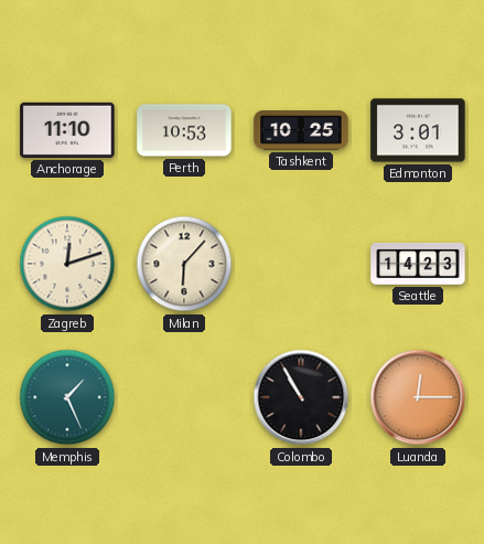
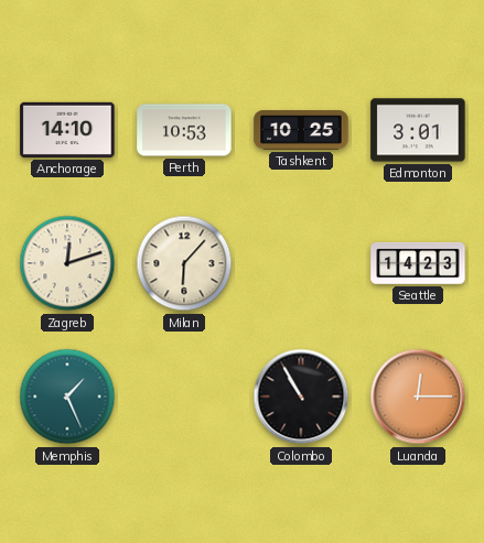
Anchorage: 11:10 -> 14:10
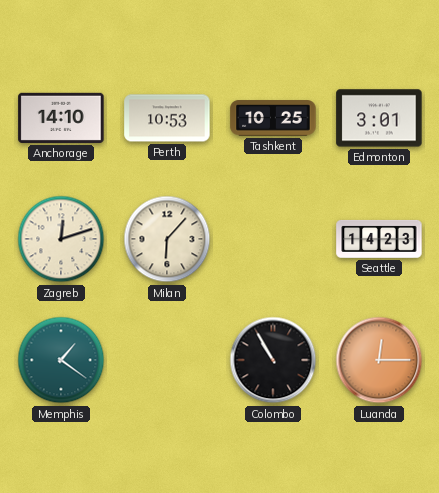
Memphis: 1:26 -> 1:21
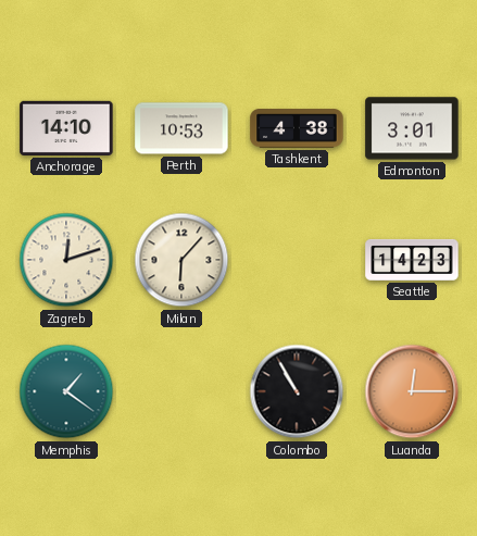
Tashkent: 10:25 -> 4:38
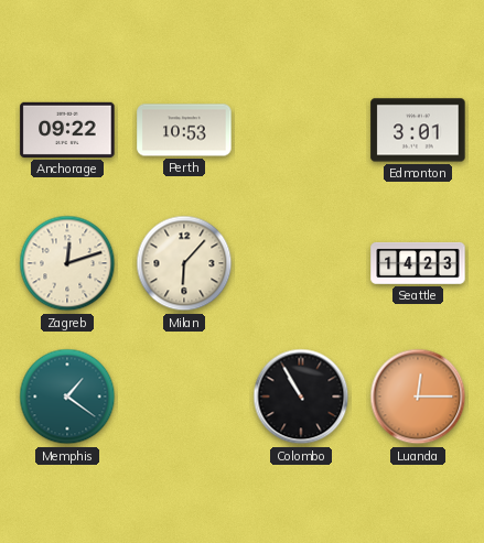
Anchorage: 14:10 -> 09:22
Tashkent: 4:38 -> none
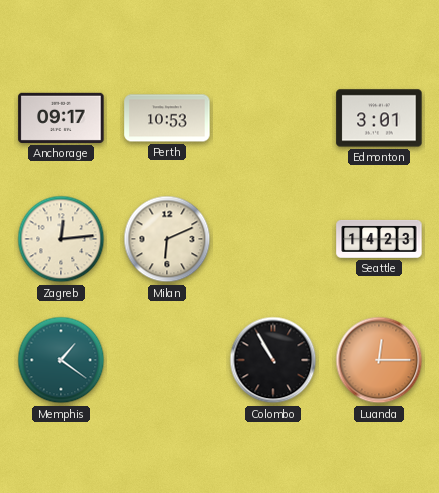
Anchorage: 09:22 -> 09:17
Zagreb: 12:12 -> 12:14
Milan: 6:07 -> 6:11
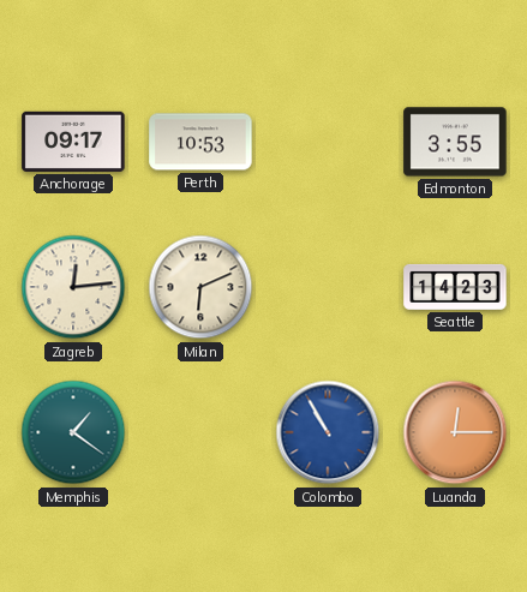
Edmonton: 3:01 -> 3:55
Colombo dial: black -> blue
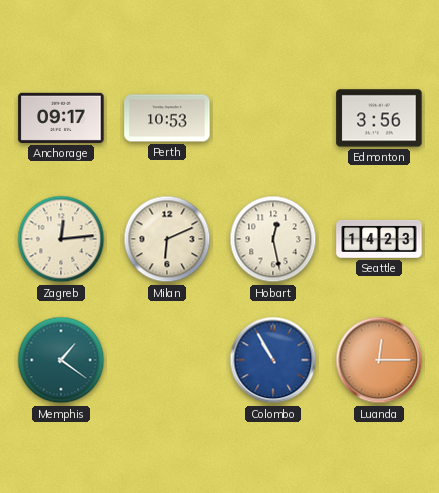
Edmonton: 3:55 -> 3:56
Hobart: none -> 12:28
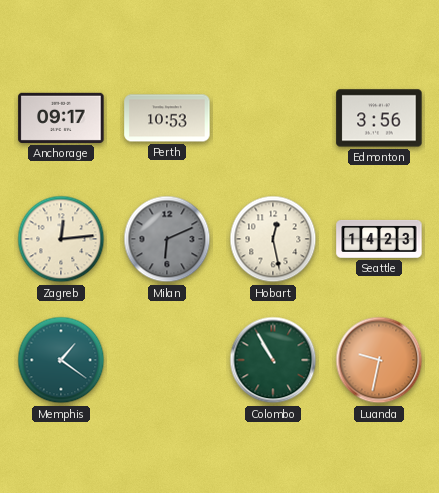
Milan dial: cream -> grey
Colombo dial: blue -> green
Luanda: 12:15 -> 9:32
